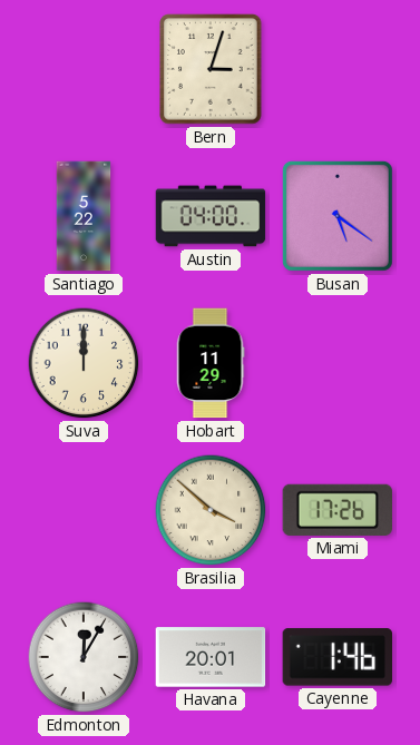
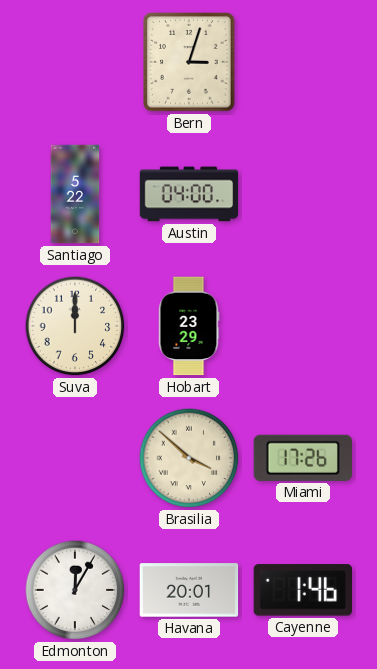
Busan: 5:21 -> none
Hobart: 11:29 -> 23:29
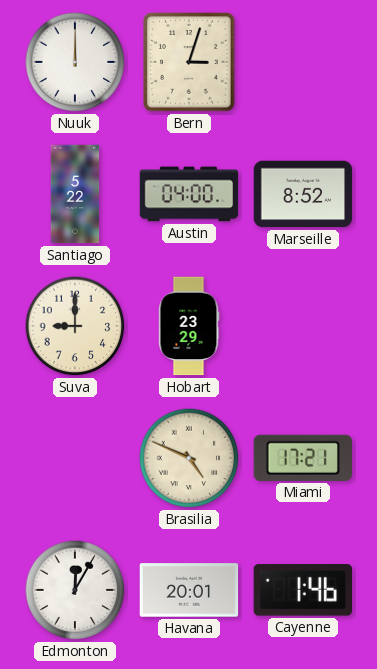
Nuuk: none -> 12:00
Marseille: none -> 8:52
Suva: 12:00 -> 9:00
Brasilia: 3:52 -> 4:49
Miami: 17:26 -> 17:21
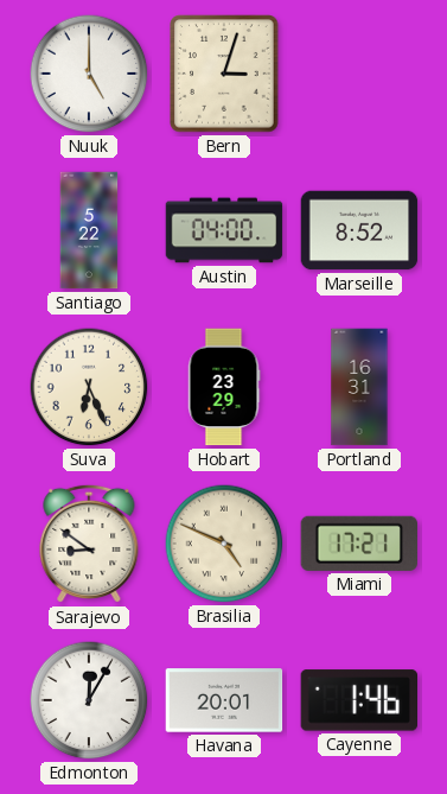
Nuuk: 12:00 -> 5:00
Suva: 9:00 -> 6:26
Portland: none -> 16:31
Sarajevo: none -> 8:51
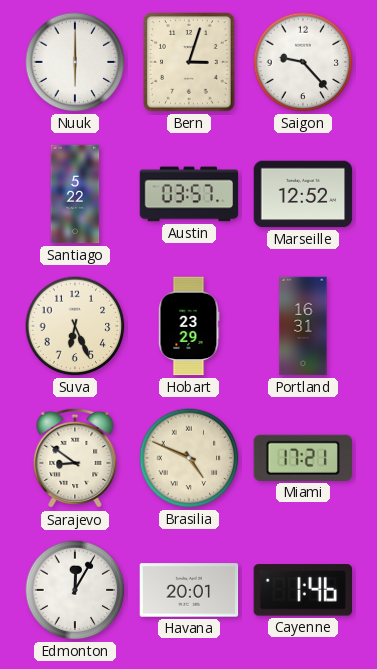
Nuuk: 5:00 -> 6:00
Saigon: none -> 9:23
Austin: 04:00 -> 03:57
Marseille: 8:52 -> 12:52
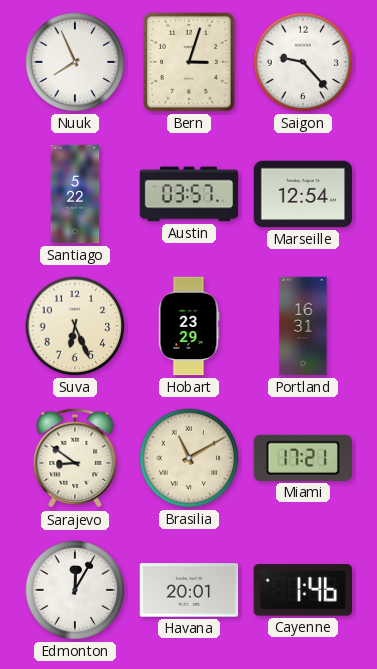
Nuuk: 6:00 -> 7:56
Marseille: 12:52 -> 12:54
Brasilia: 4:49 -> 11:10
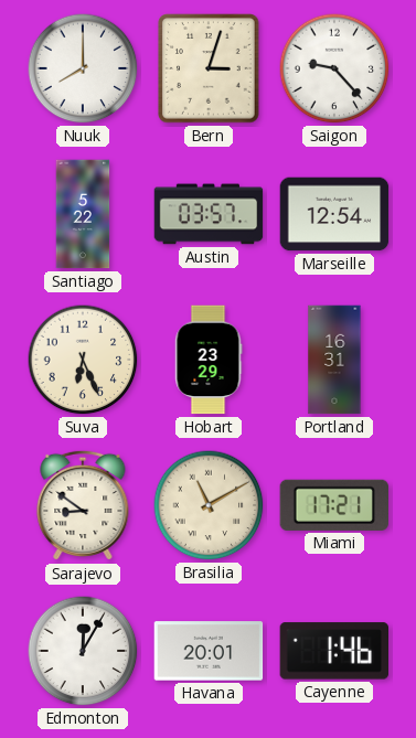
Nuuk: 7:56 -> 8:00
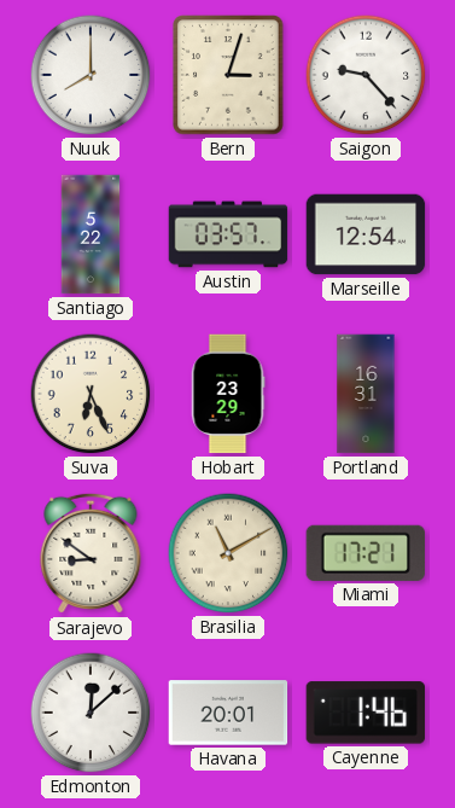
Edmonton: 12:05 -> 12:08
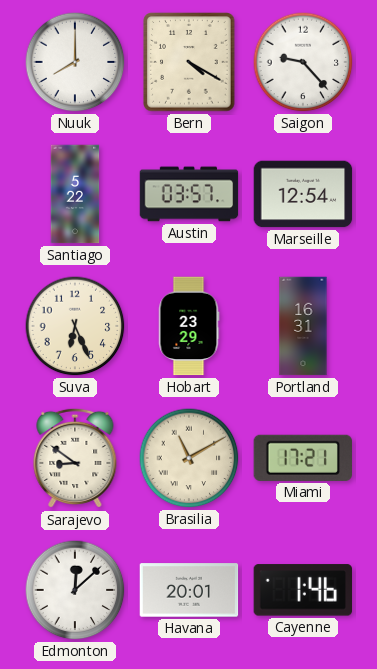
Bern: 3:03 -> 4:20
